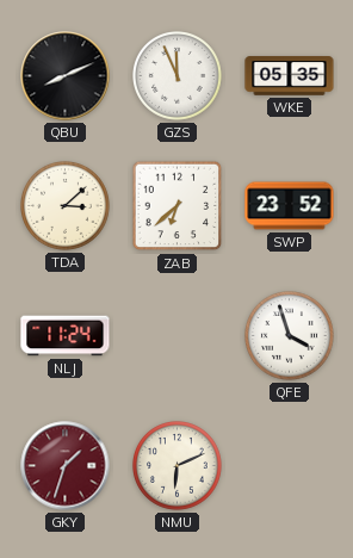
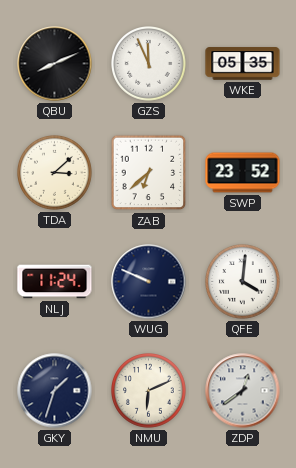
WUG: none -> 9:49
QFE: 3:57 -> 4:01
GKY dial: burgundy -> navy
ZDP: none -> 12:39
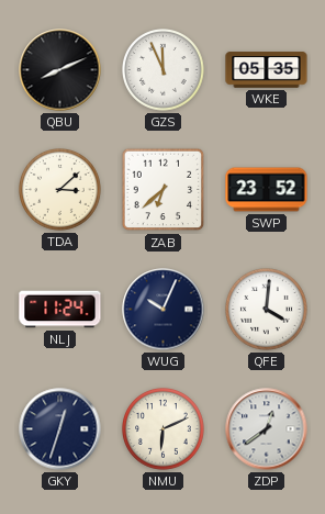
WUG: 9:49 -> 10:04
GKY: 1:33 -> 12:33
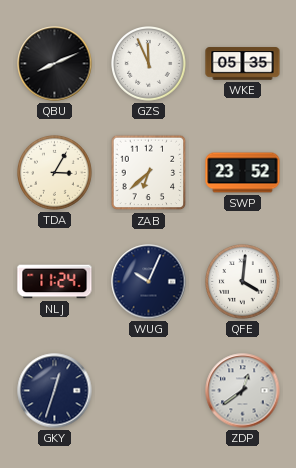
TDA: 3:08 -> 3:05
NMU: 6:11 -> none
